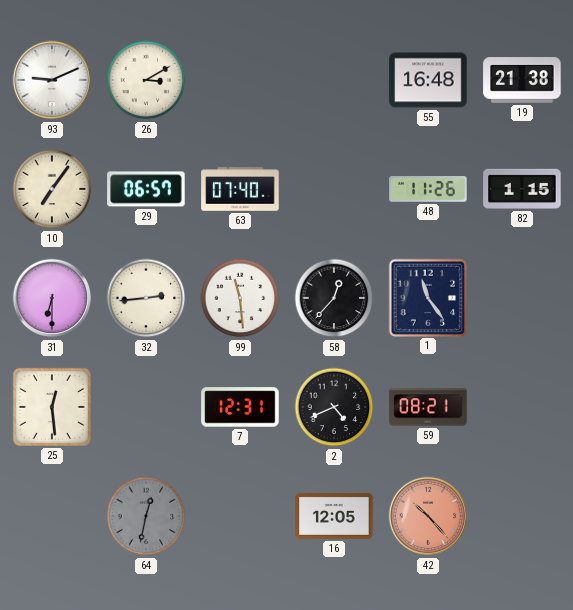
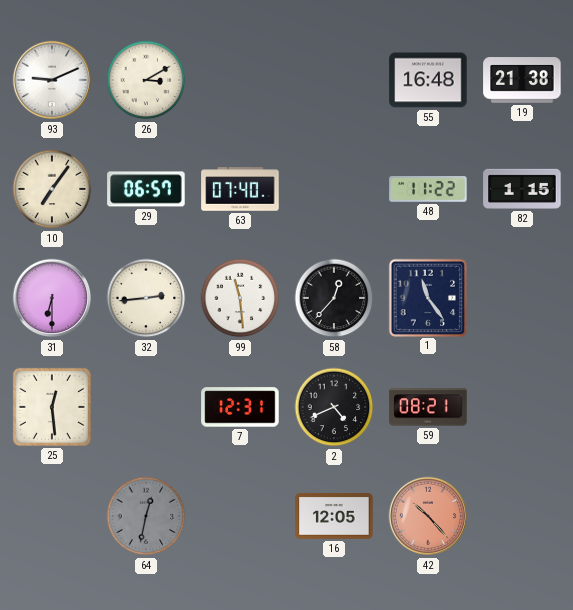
48: 11:26 -> 11:22
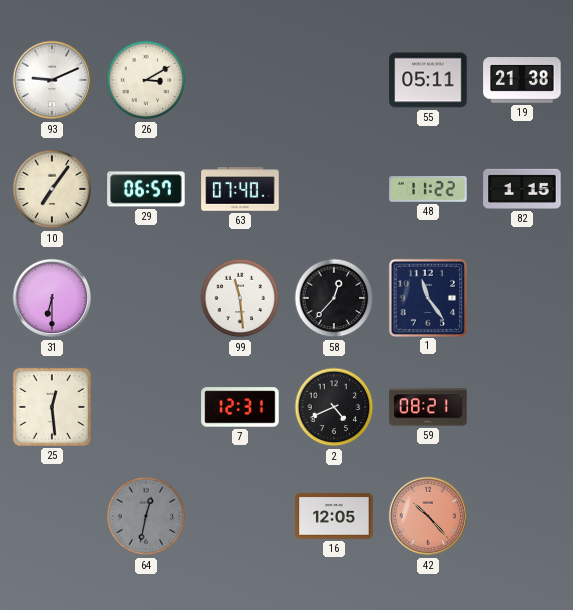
55: 16:48 -> 05:11
32: 2:44 -> none
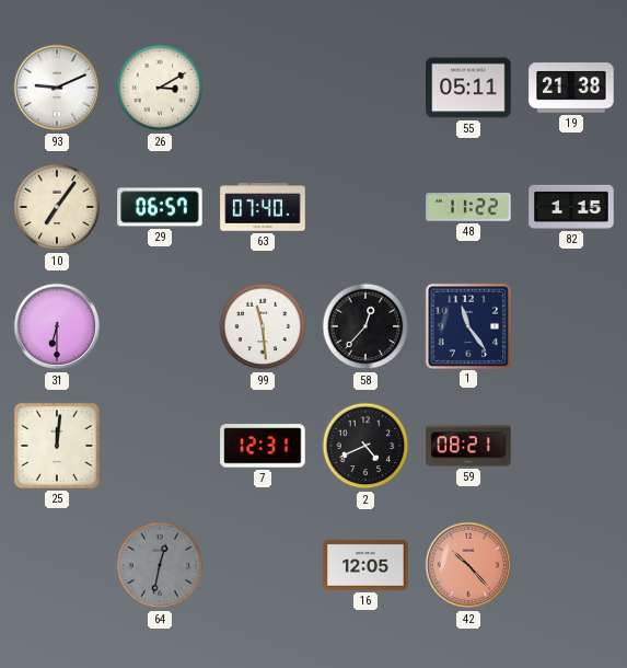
25: 12:29 -> 12:01
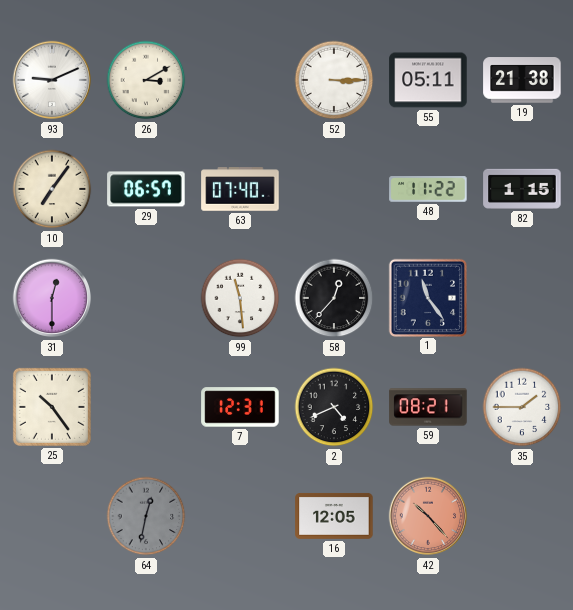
52: none -> 3:15
31: 6:30 -> 12:30
25: 12:01 -> 10:24
35: none -> 1:45
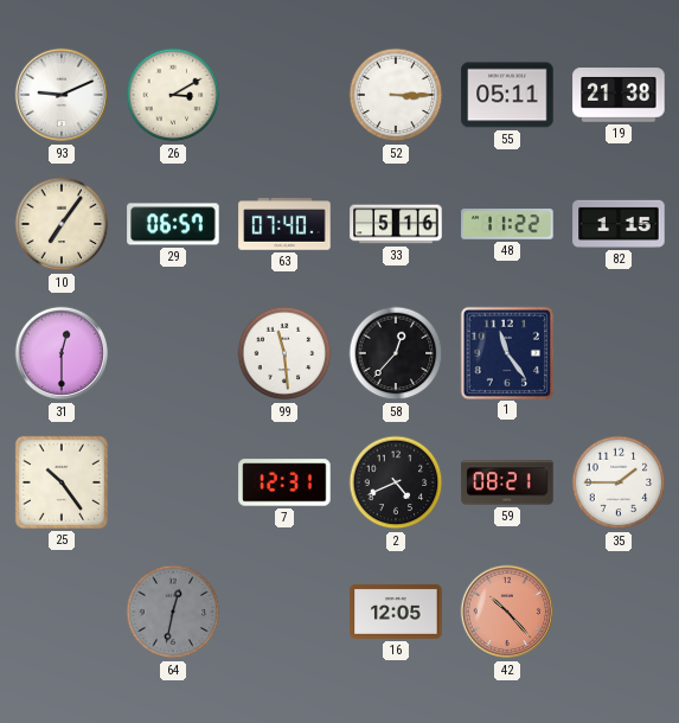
33: none -> 5:16
